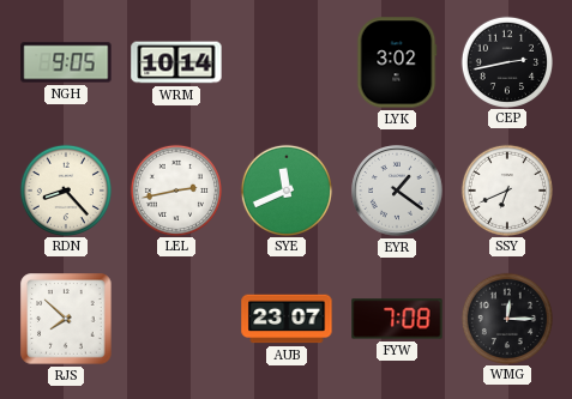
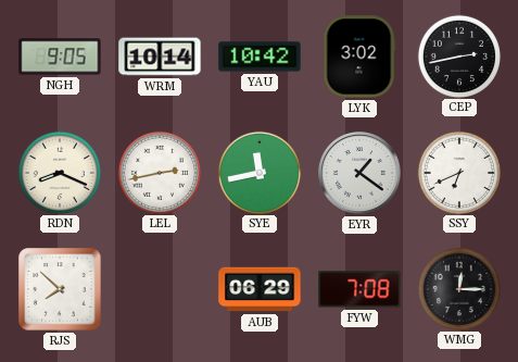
YAU: none -> 10:42
RDN: 8:23 -> 8:19
SYE: 11:41 -> 11:43
AUB: 23:07 -> 06:29
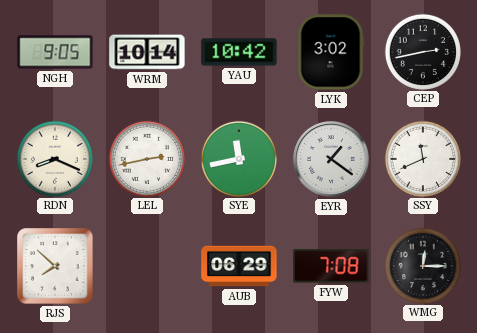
SSY: 6:41 -> 11:41
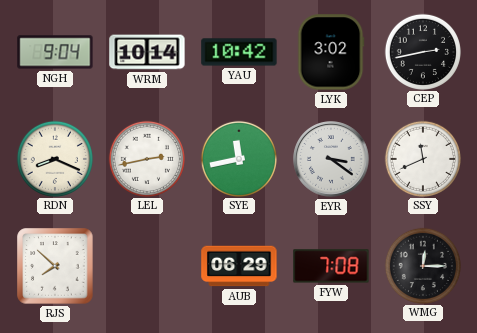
NGH: 9:05 -> 9:04
EYR: 1:21 -> 3:21
